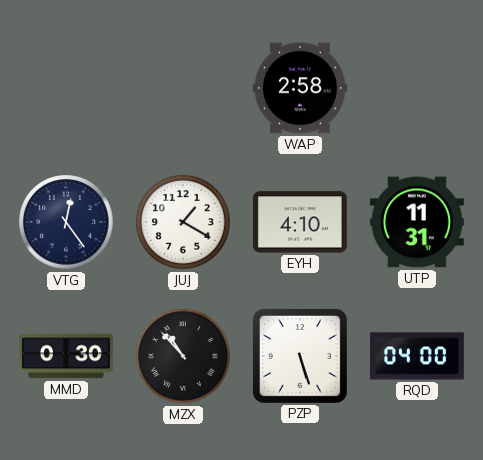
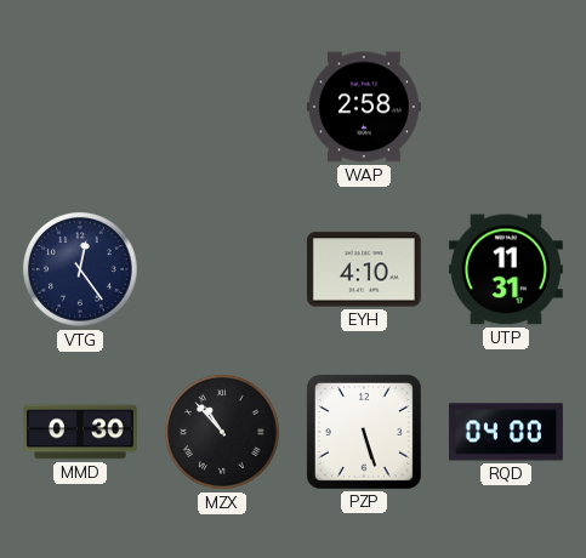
JUJ: 1:20 -> none
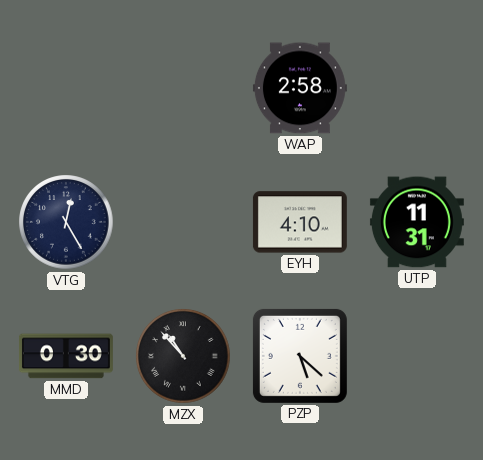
VTG: 12:24 -> 12:25
PZP: 5:27 -> 5:22
RQD: 04:00 -> none
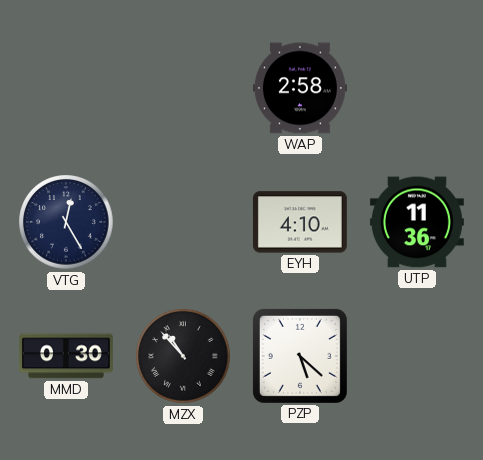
UTP: 11:31 -> 11:36
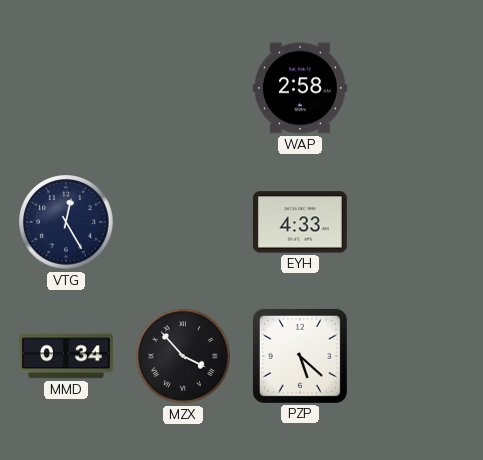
EYH: 4:10 -> 4:33
UTP: 11:36 -> none
MMD: 0:30 -> 0:34
MZX: 10:53 -> 3:53
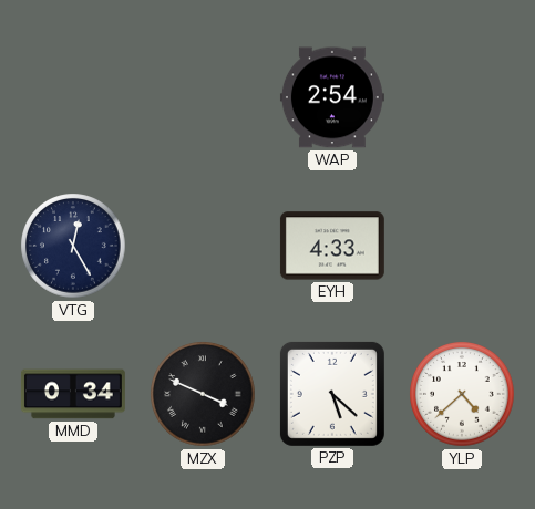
WAP: 2:58 -> 2:54
MZX: 3:53 -> 3:49
YLP: none -> 4:38
